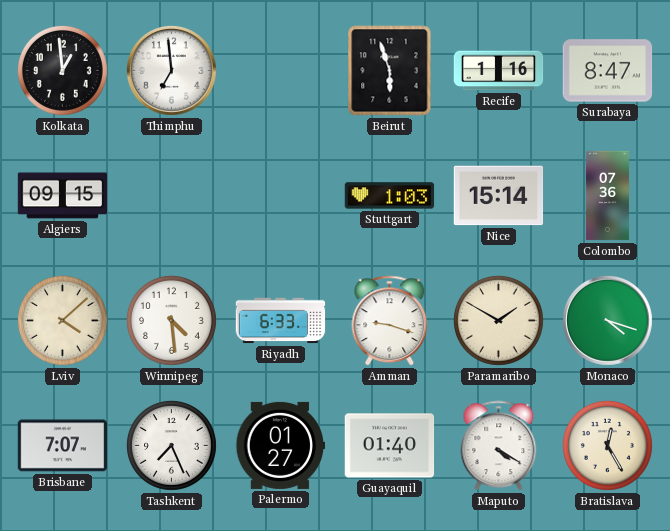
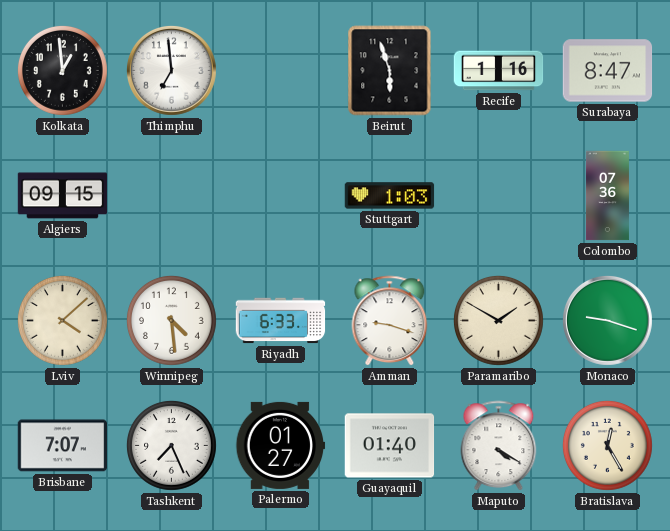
Nice: 15:14 -> none
Monaco: 4:18 -> 9:18
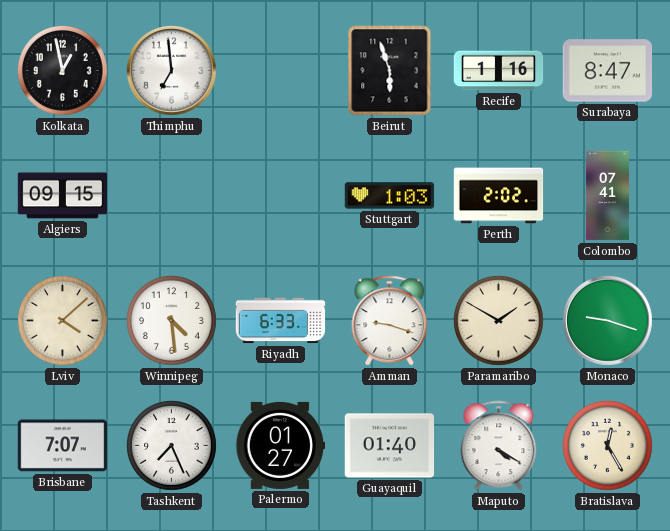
Kolkata: 12:59 -> 12:58
Perth: none -> 2:02
Colombo: 07:36 -> 07:41
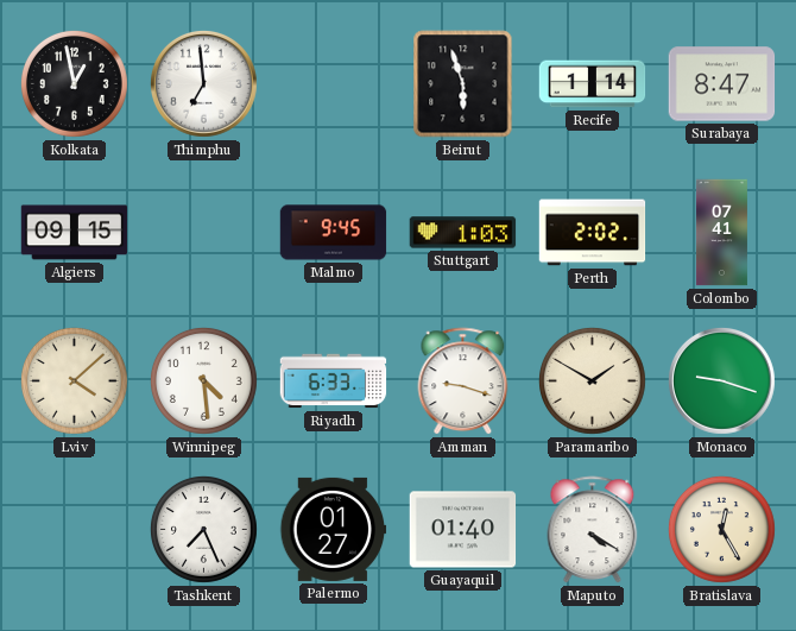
Recife: 1:16 -> 1:14
Malmo: none -> 9:45
Brisbane: 7:07 -> none
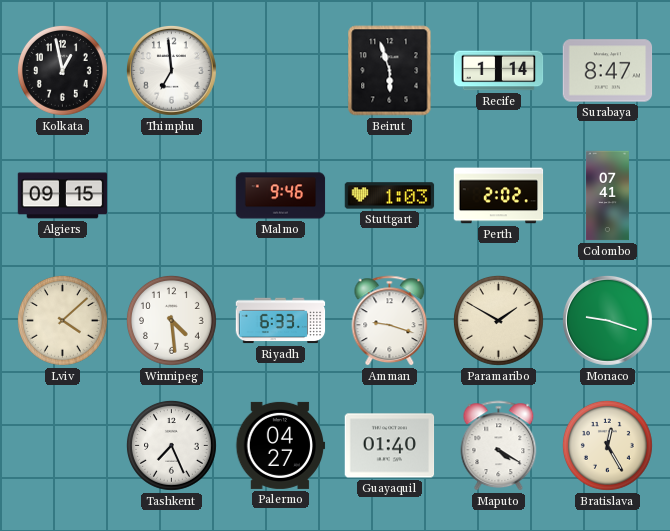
Malmo: 9:45 -> 9:46
Palermo: 01:27 -> 04:27
